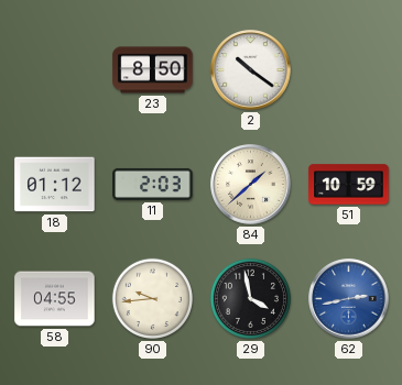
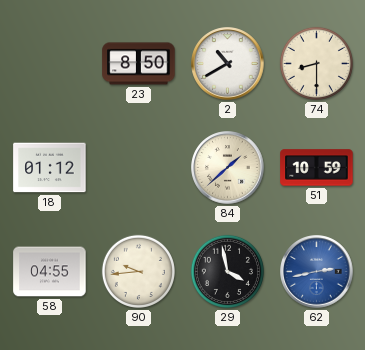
2: 10:21 -> 10:40
74: none -> 8:30
11: 2:03 -> none
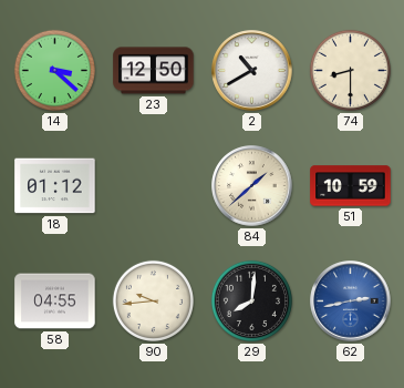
14: none -> 3:22
23: 8:50 -> 12:50
29: 3:58 -> 8:01
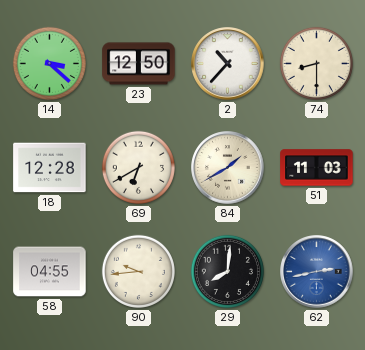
2: 10:40 -> 10:37
18: 01:12 -> 12:28
69: none -> 6:40
84: 1:38 -> 1:40
51: 10:59 -> 11:03
